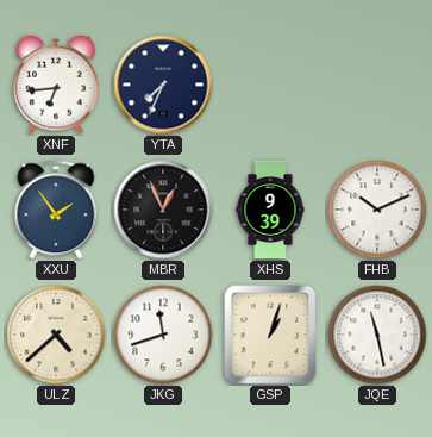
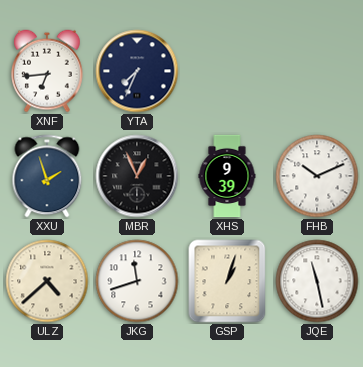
XXU: 1:54 -> 1:57
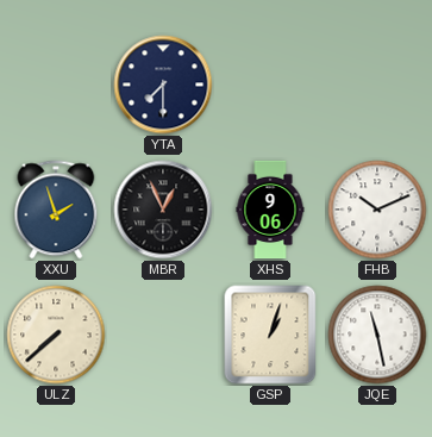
XNF: 6:44 -> none
YTA: 7:34 -> 7:30
XHS: 9:39 -> 9:06
ULZ: 4:38 -> 7:38
JKG: 11:42 -> none
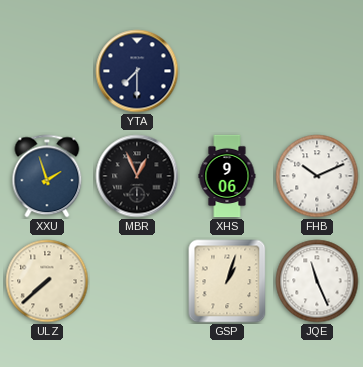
JQE: 11:28 -> 11:26
